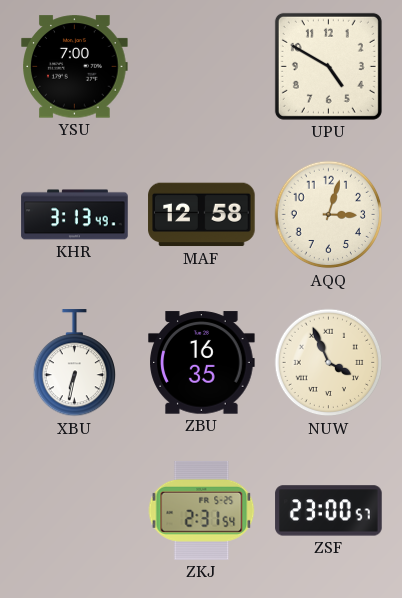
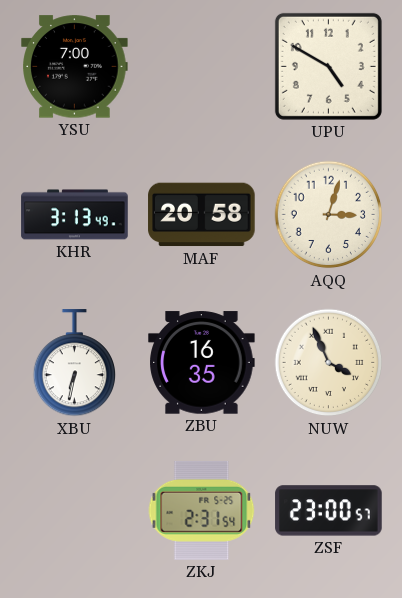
MAF: 12:58 -> 20:58
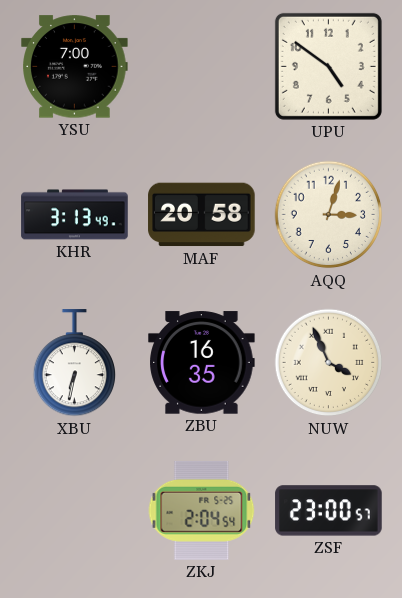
UPU: 4:50 -> 4:51
ZKJ: 2:31 -> 2:04
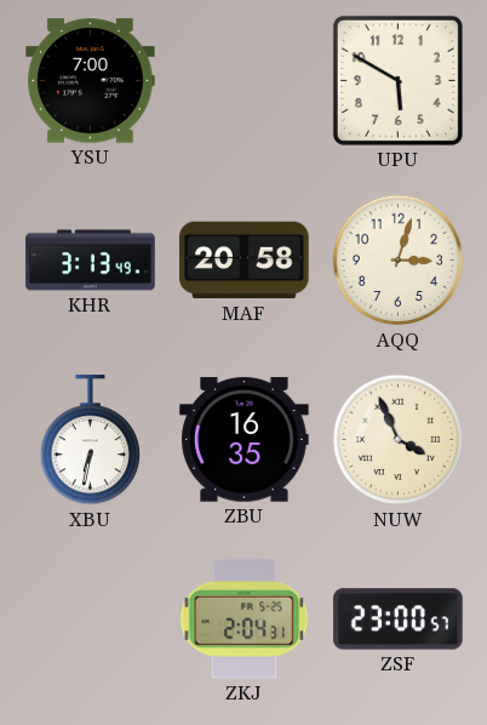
UPU: 4:51 -> 5:50
ZKJ: 2:04:54 -> 2:04:31
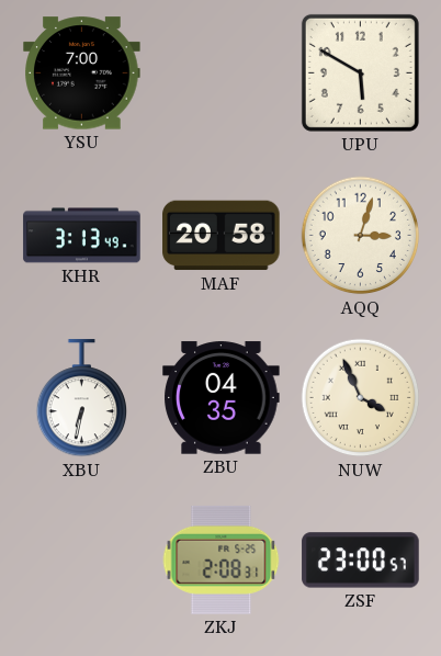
ZBU: 16:35 -> 04:35
ZKJ: 2:04 -> 2:08
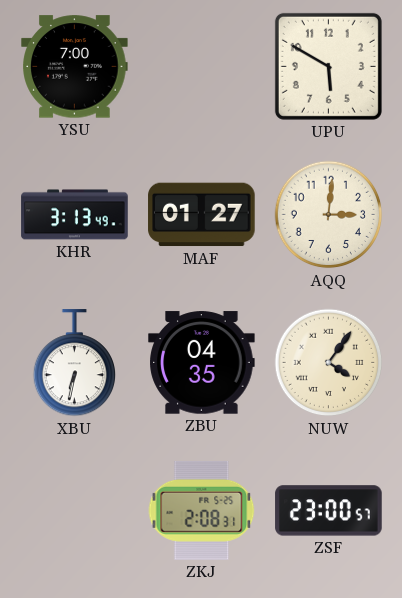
MAF: 20:58 -> 01:27
AQQ: 3:03 -> 3:01
NUW: 3:56 -> 4:06
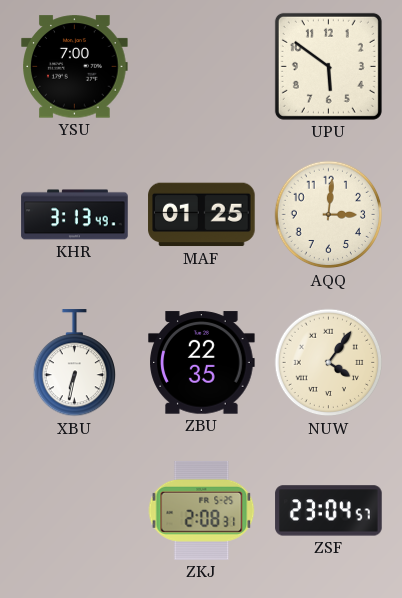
UPU: 5:50 -> 5:51
MAF: 01:27 -> 01:25
ZBU: 04:35 -> 22:35
ZSF: 23:00 -> 23:04
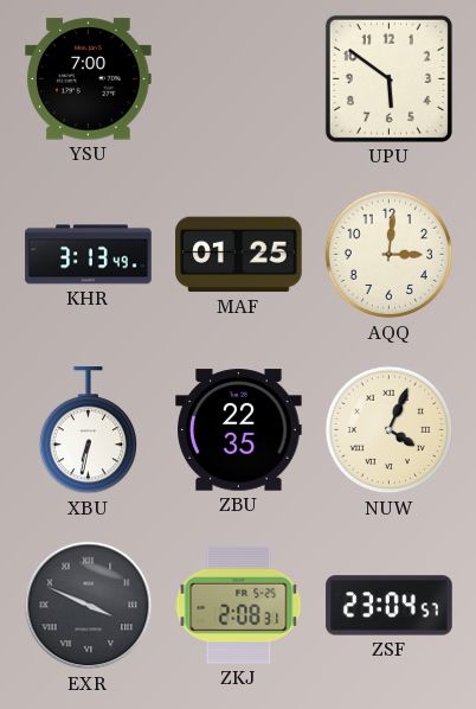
NUW: 4:06 -> 4:04
EXR: none -> 3:49
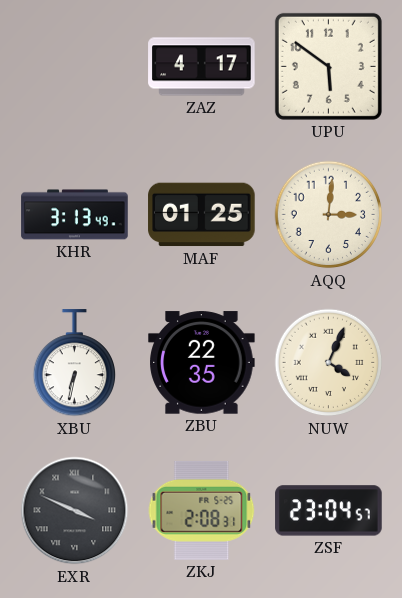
YSU: 7:00 -> none
ZAZ: none -> 4:17
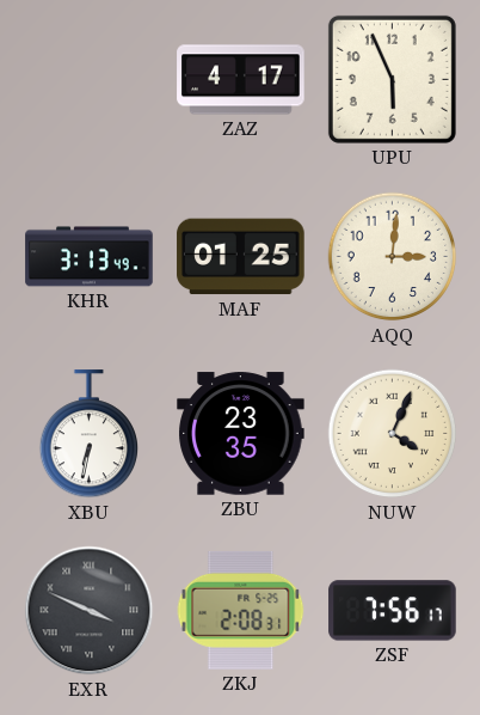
UPU: 5:51 -> 5:56
ZBU: 22:35 -> 23:35
ZSF: 23:04 -> 7:56
